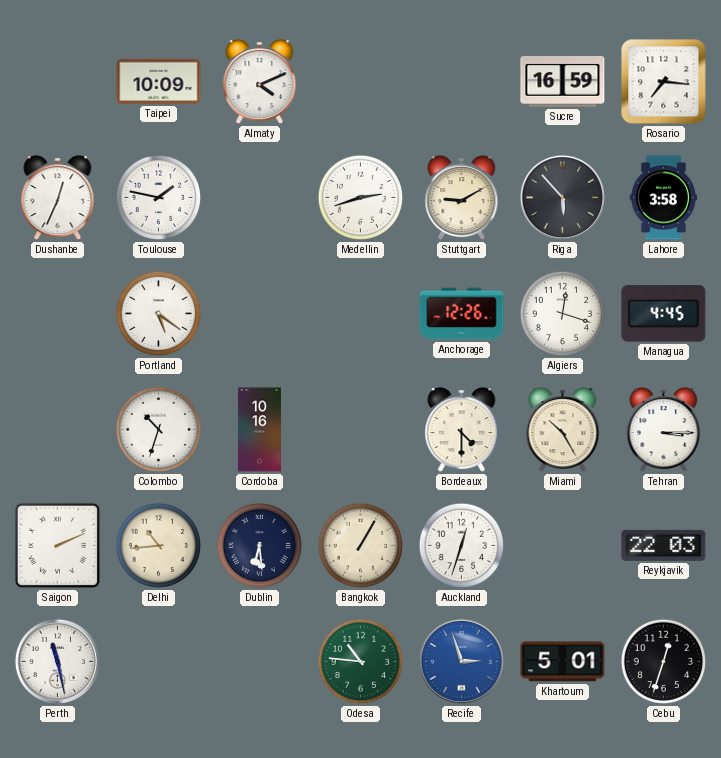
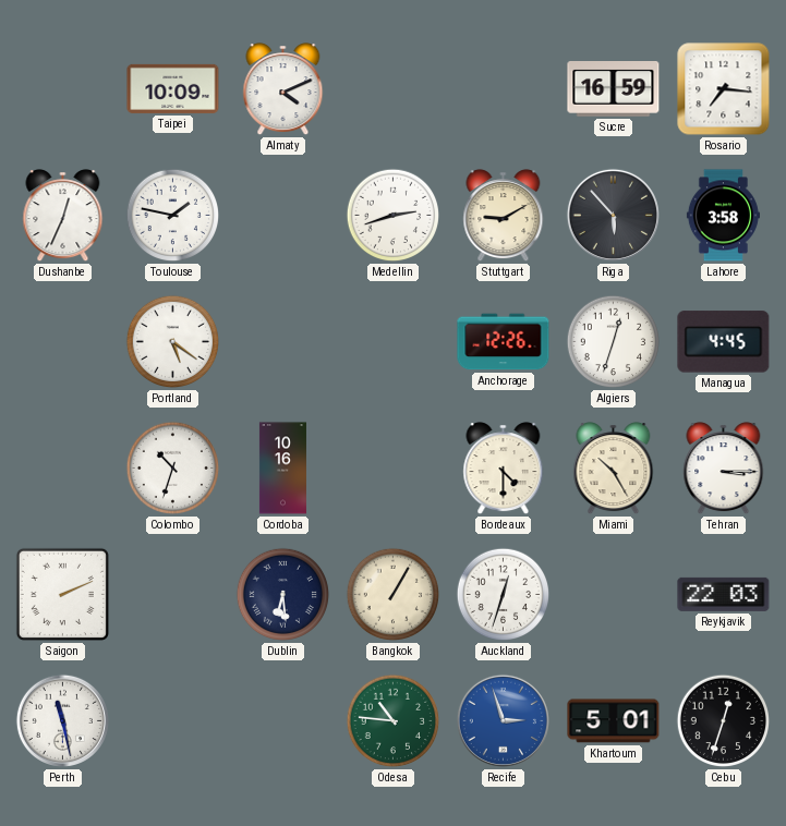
Algiers: 12:18 -> 12:33
Delhi: 10:44 -> none
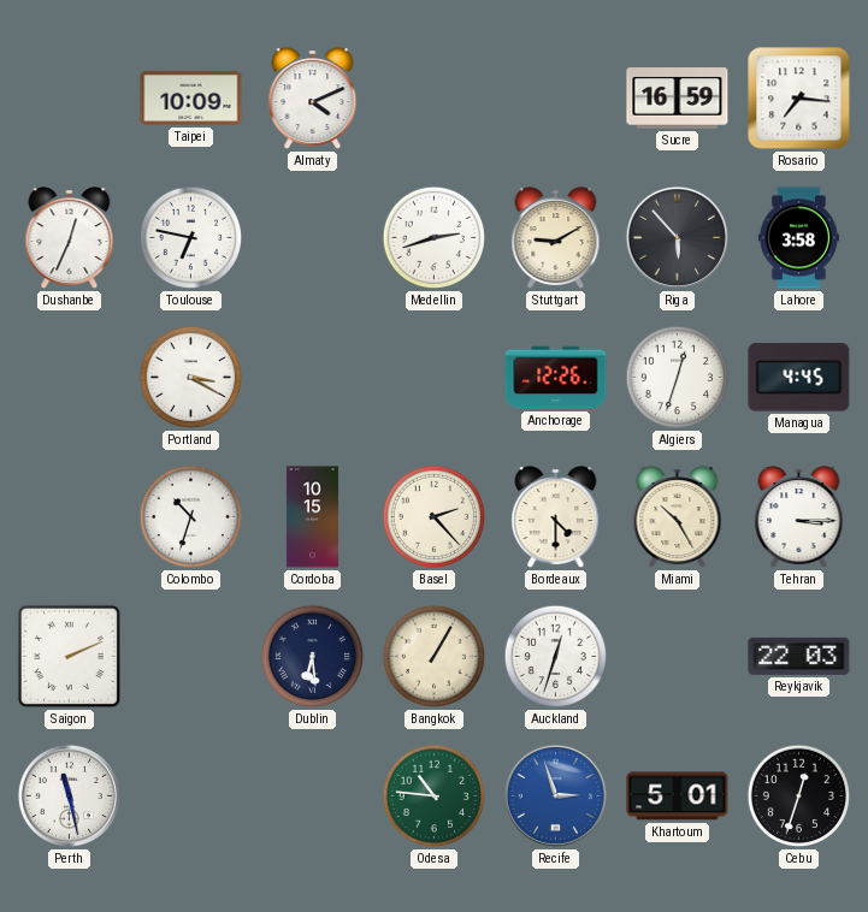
Toulouse: 1:47 -> 6:47
Portland: 5:21 -> 3:20
Cordoba: 10:16 -> 10:15
Basel: none -> 2:23
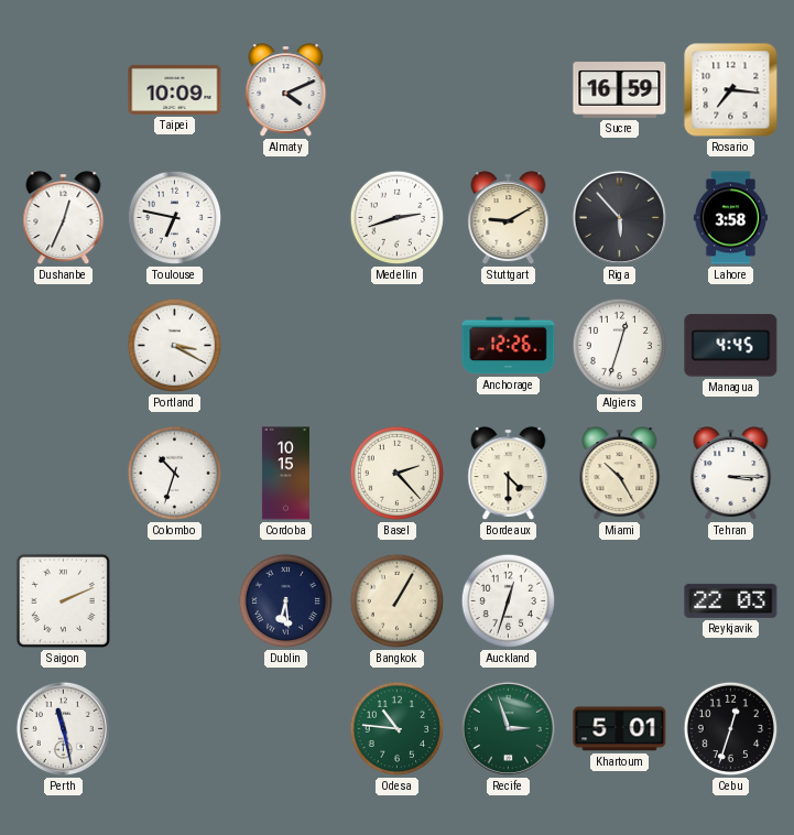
Recife dial: blue -> green
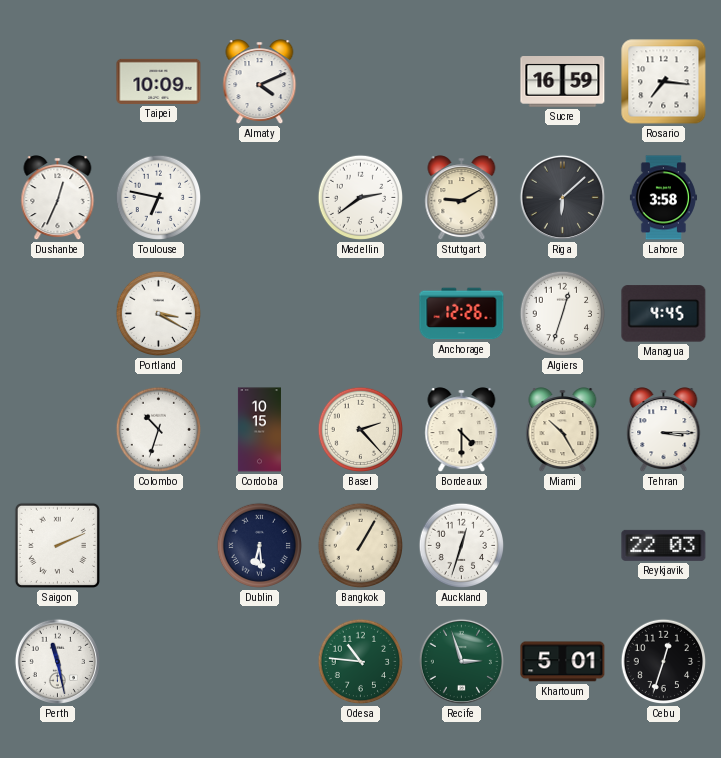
Medellin: 2:42 -> 2:39
Riga: 5:53 -> 6:08
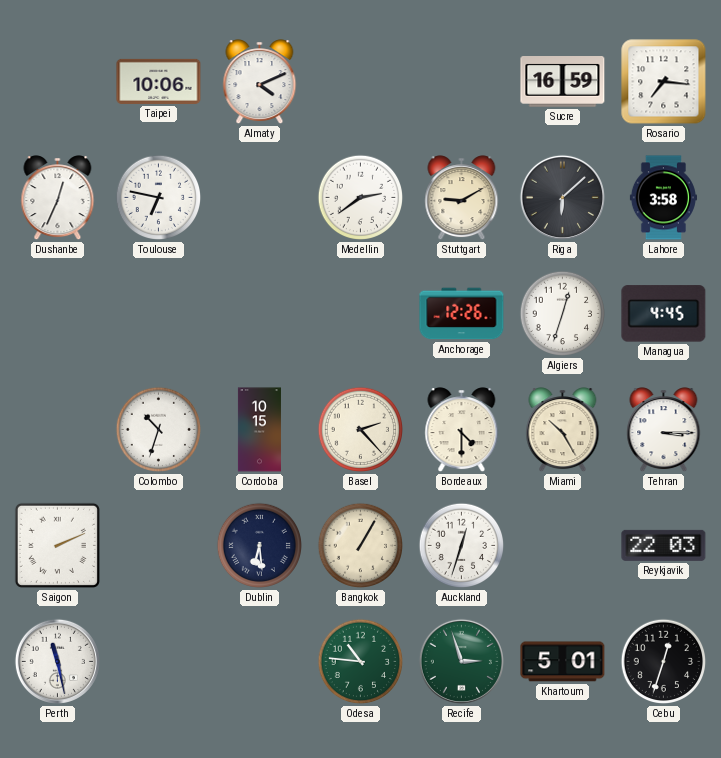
Taipei: 10:09 -> 10:06
Portland: 3:20 -> none
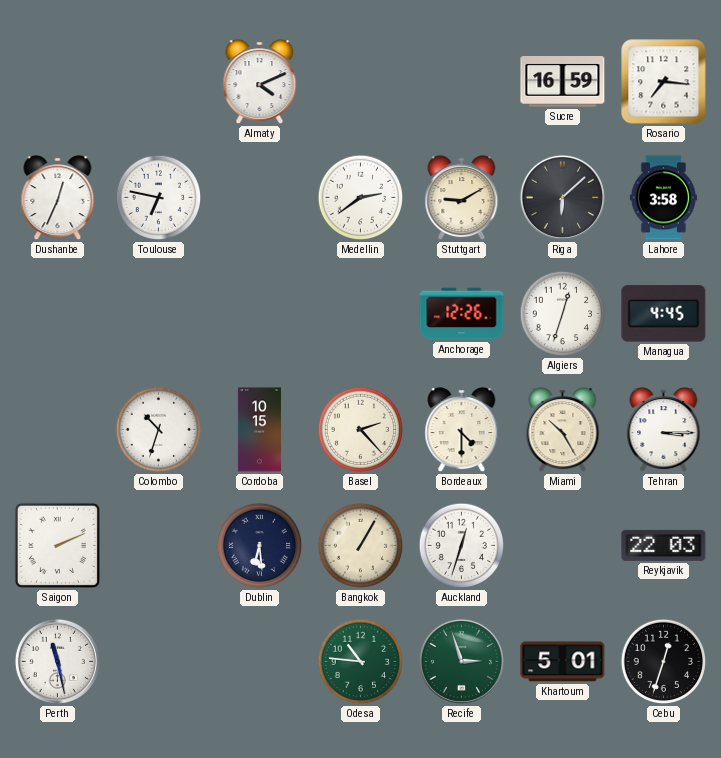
Taipei: 10:06 -> none
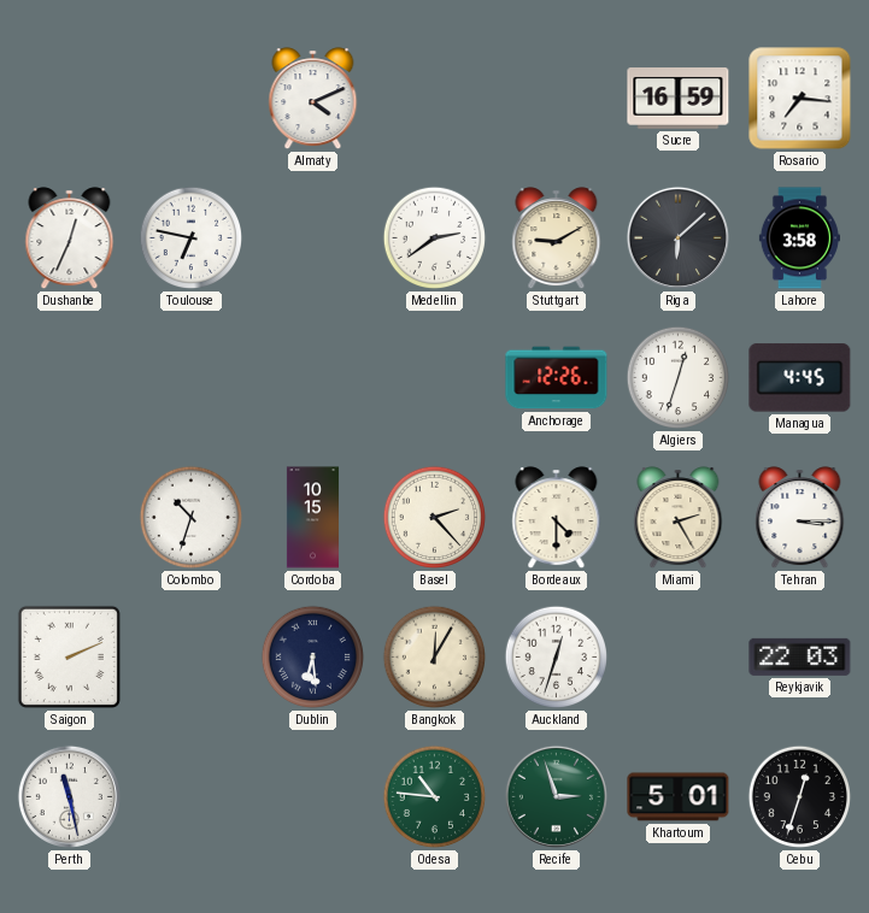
Miami: 10:25 -> 2:25
Bangkok: 1:05 -> 12:05
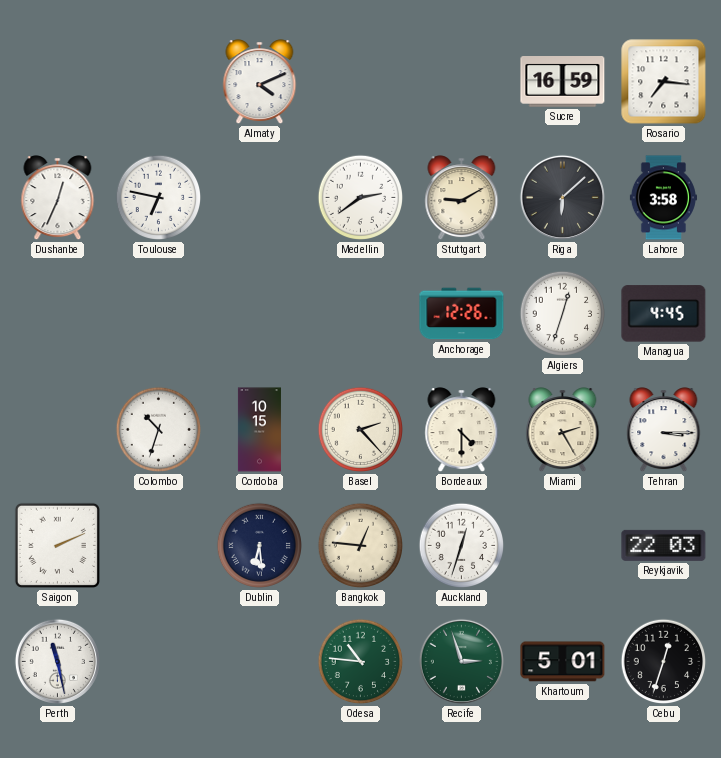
Bangkok: 12:05 -> 12:46
